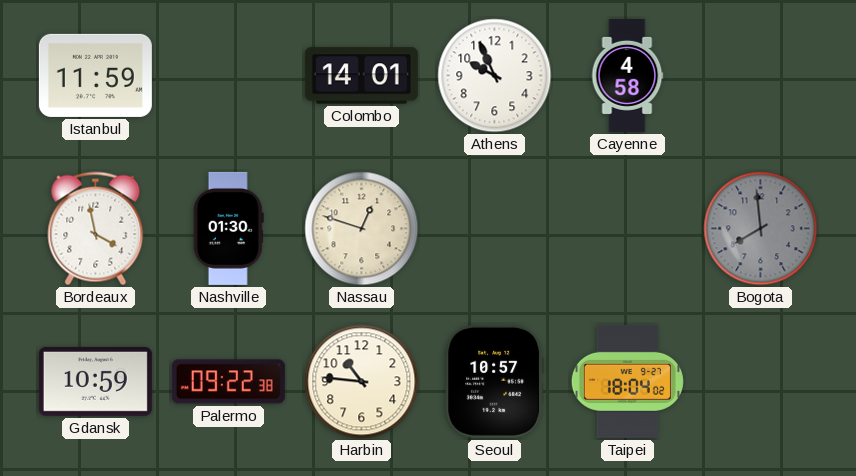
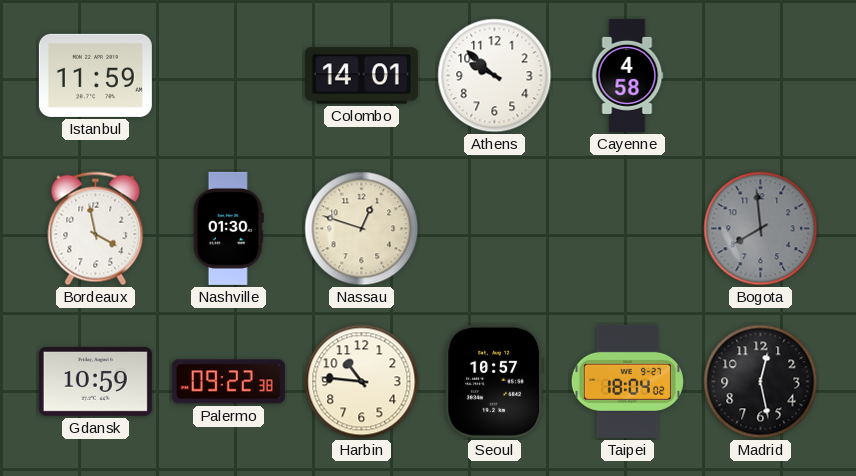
Athens: 9:56 -> 9:52
Madrid: none -> 12:28
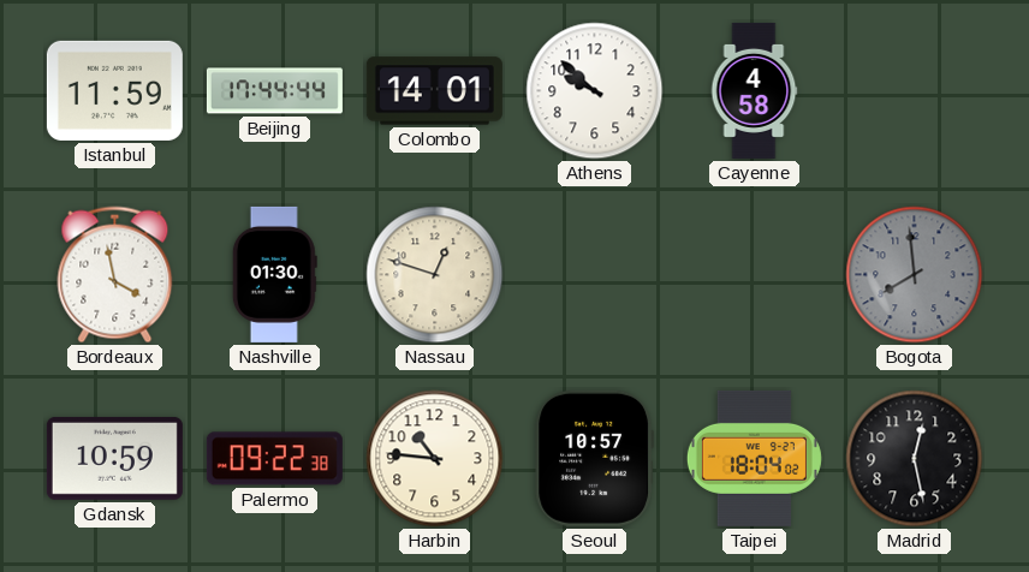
Beijing: none -> 17:44
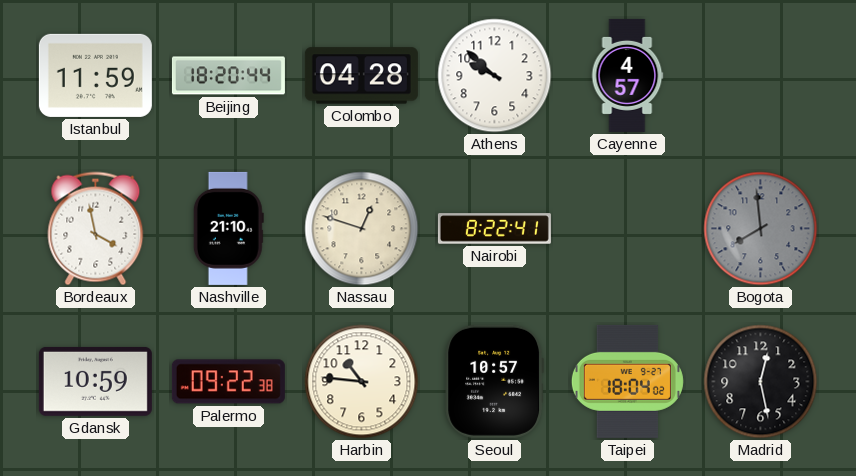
Beijing: 17:44 -> 18:20
Colombo: 14:01 -> 04:28
Cayenne: 4:58 -> 4:57
Nashville: 01:30 -> 21:10
Nairobi: none -> 8:22
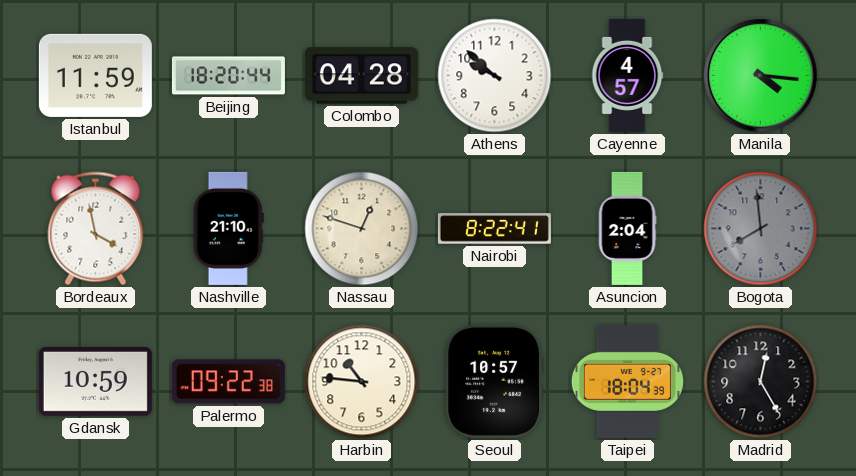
Manila: none -> 4:16
Asuncion: none -> 2:04
Taipei: 18:04:02 -> 18:04:39
Madrid: 12:28 -> 12:25
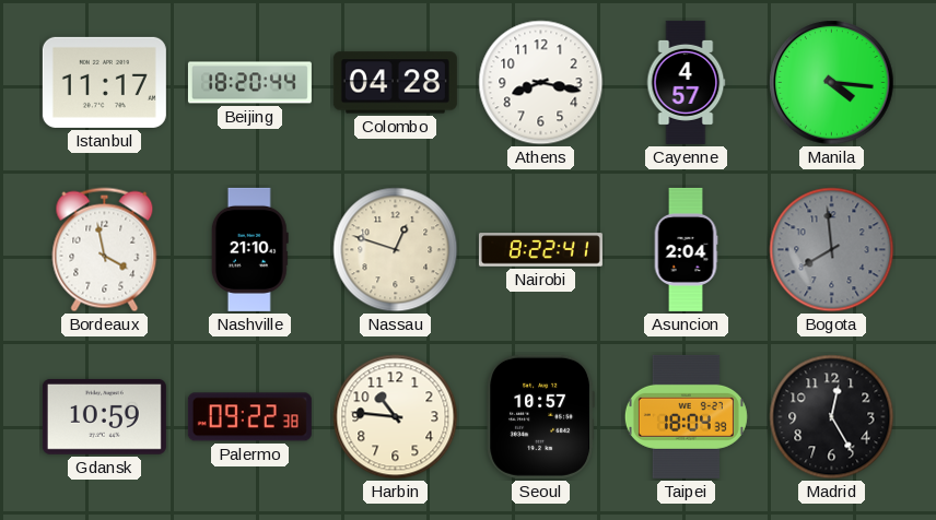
Istanbul: 11:59 -> 11:17
Athens: 9:52 -> 8:17
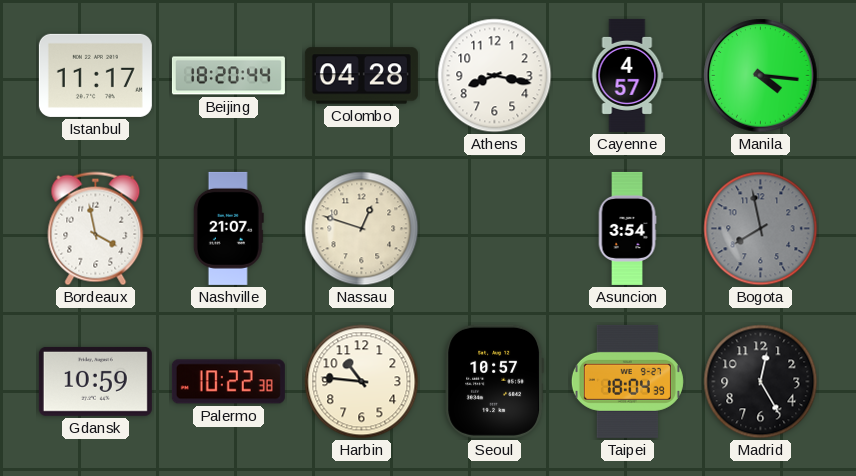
Nashville: 21:10 -> 21:07
Nairobi: 8:22 -> none
Asuncion: 2:04 -> 3:54
Bogota: 7:59 -> 7:58
Palermo: 09:22 -> 10:22
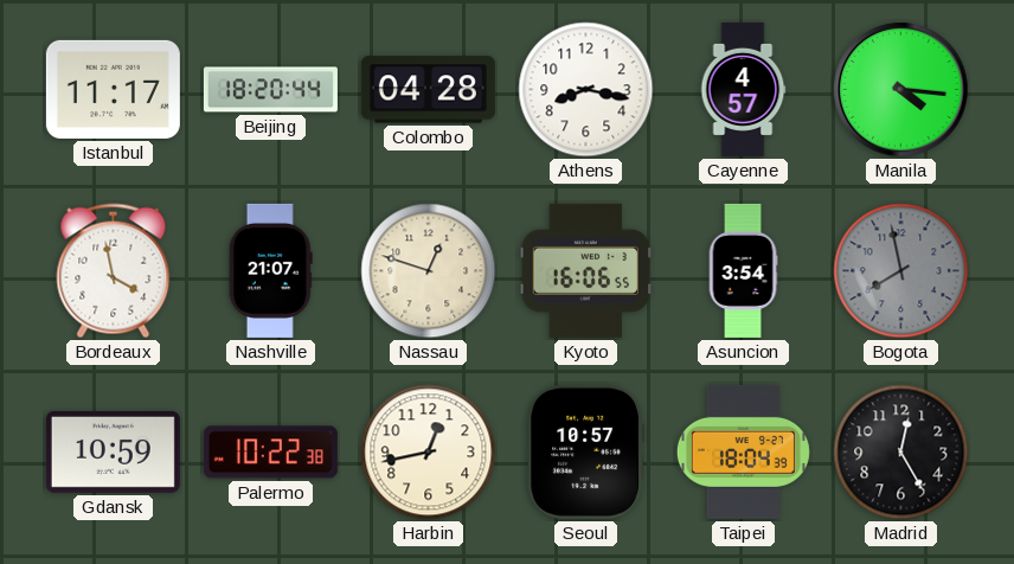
Kyoto: none -> 16:06
Harbin: 10:46 -> 12:43
